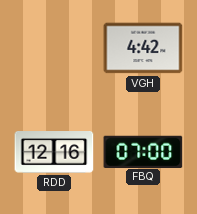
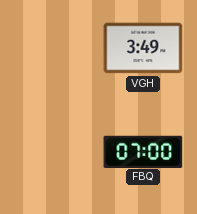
VGH: 4:42 -> 3:49
RDD: 12:16 -> none
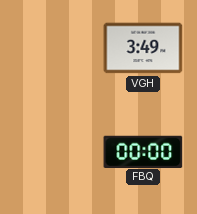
FBQ: 07:00 -> 00:00
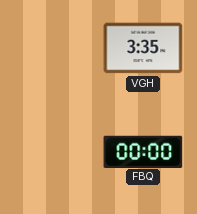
VGH: 3:49 -> 3:35
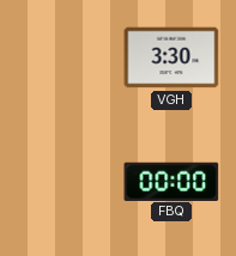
VGH: 3:35 -> 3:30
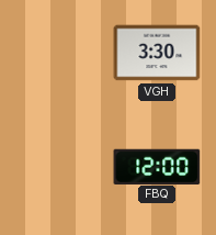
FBQ: 00:00 -> 12:00
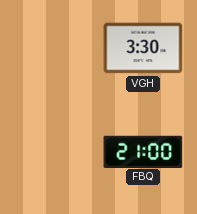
FBQ: 12:00 -> 21:00
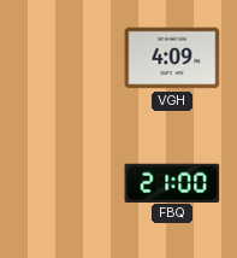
VGH: 3:30 -> 4:09
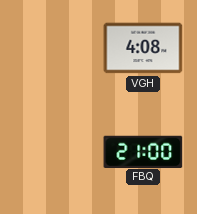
VGH: 4:09 -> 4:08
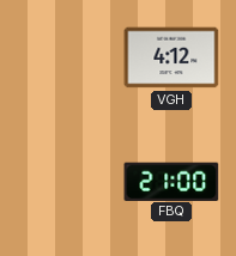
VGH: 4:08 -> 4:12
